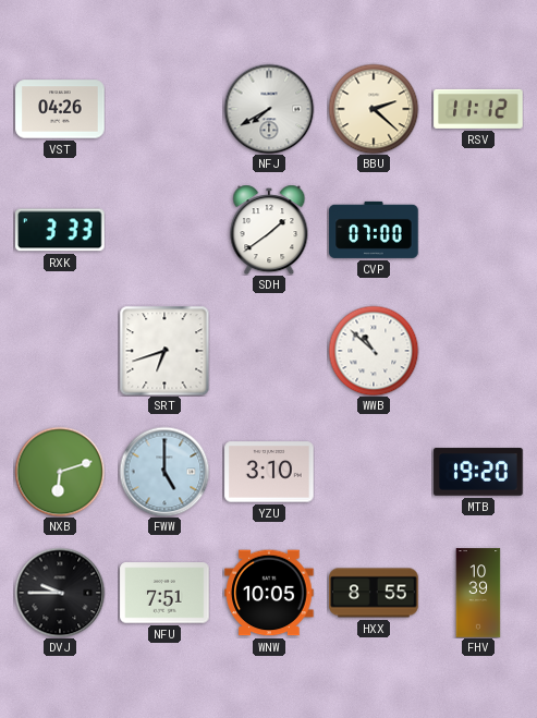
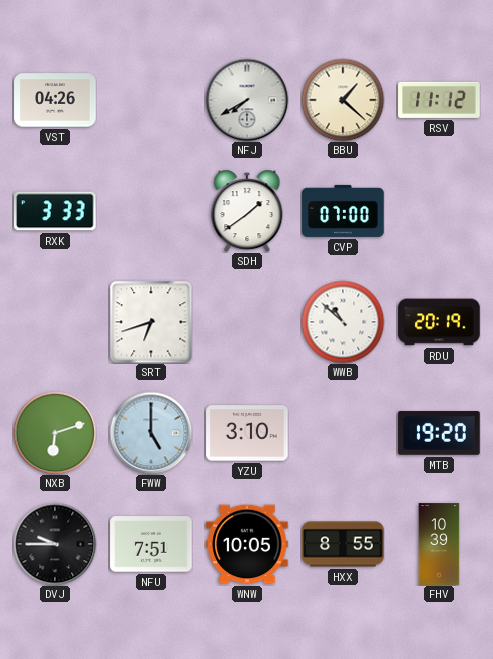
BBU: 2:22 -> 1:22
RDU: none -> 20:19
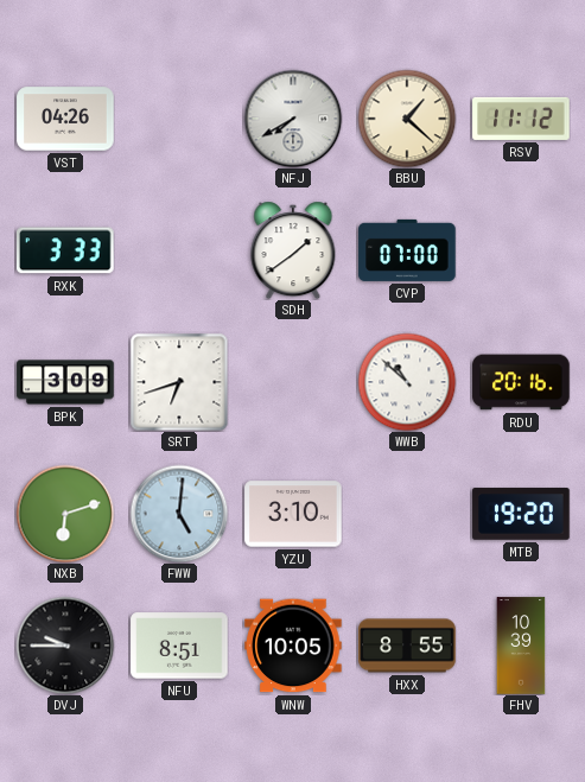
BPK: none -> 3:09
RDU: 20:19 -> 20:16
FWW: 5:00 -> 5:01
NFU: 7:51 -> 8:51
